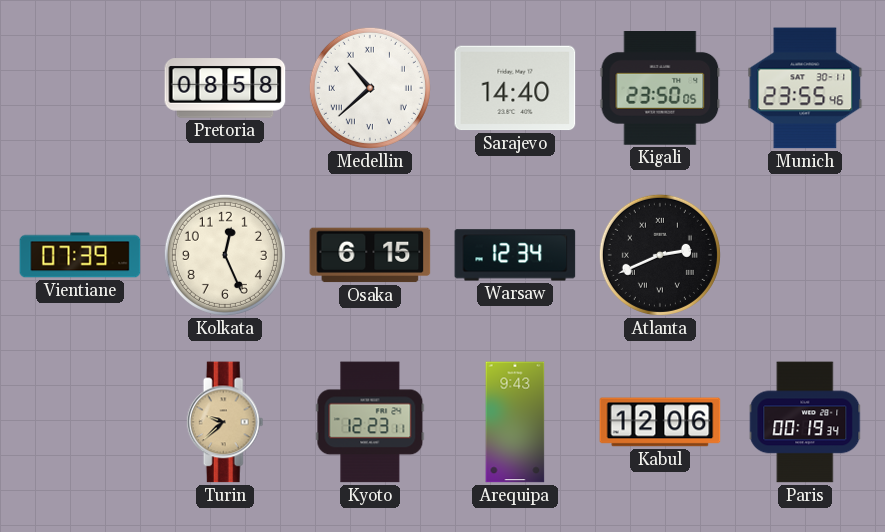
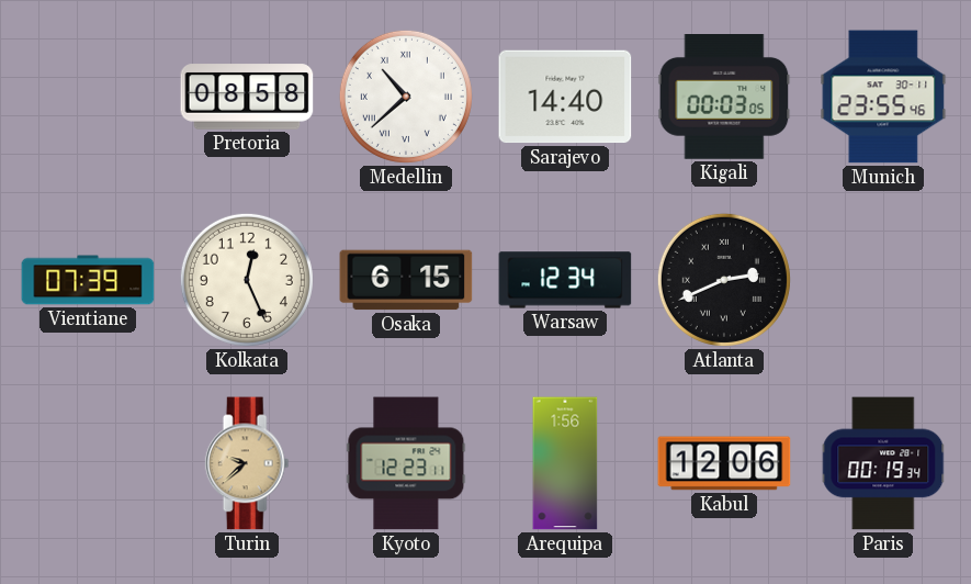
Kigali: 23:50 -> 00:03
Arequipa: 9:43 -> 1:56
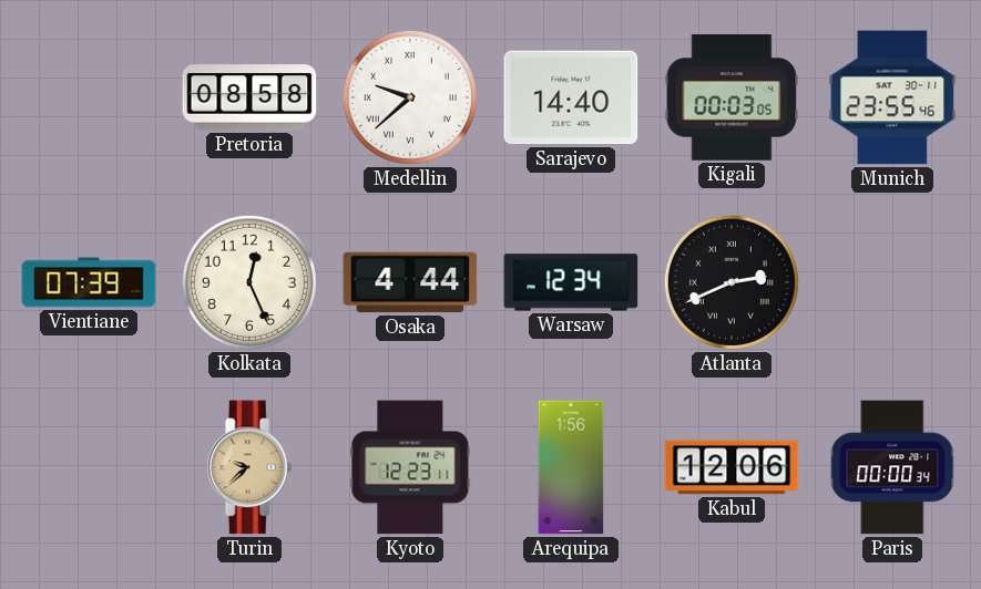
Medellin: 10:38 -> 9:38
Osaka: 6:15 -> 4:44
Paris: 00:19 -> 00:00
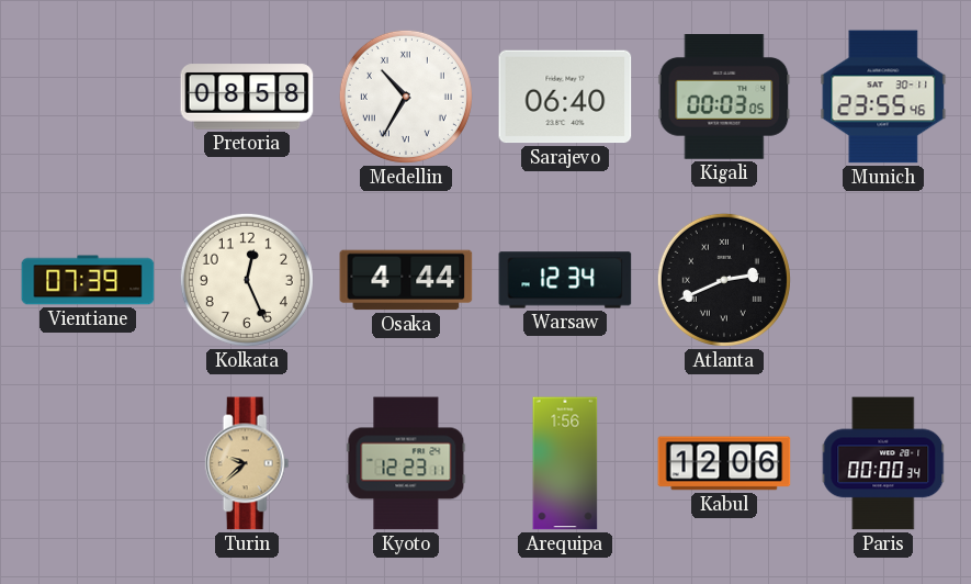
Medellin: 9:38 -> 10:35
Sarajevo: 14:40 -> 06:40
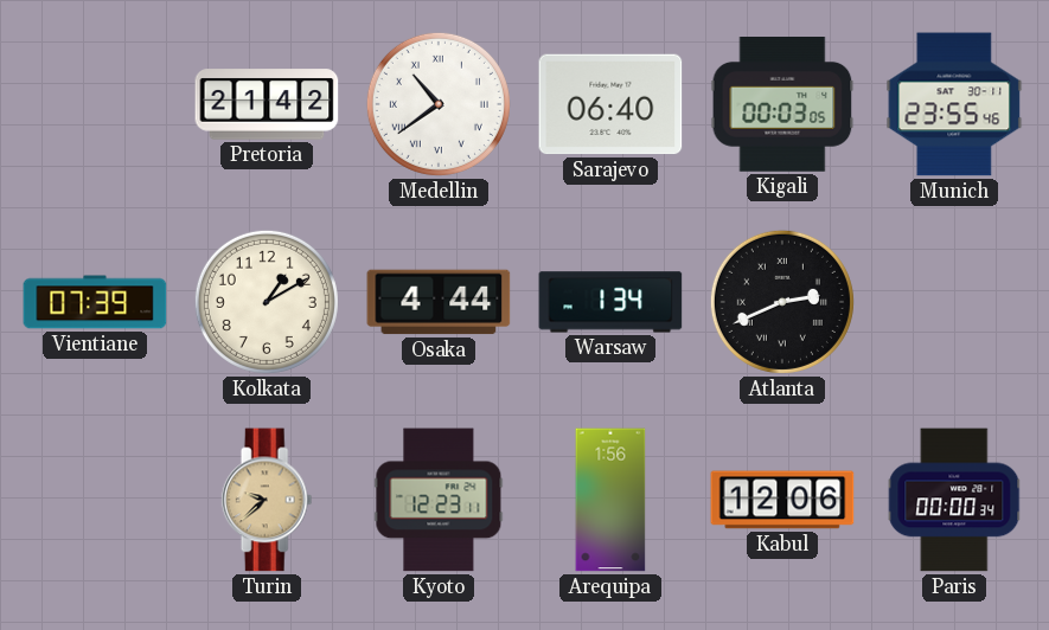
Pretoria: 08:58 -> 21:42
Medellin: 10:35 -> 10:39
Kolkata: 12:26 -> 1:10
Warsaw: 12:34 -> 1:34
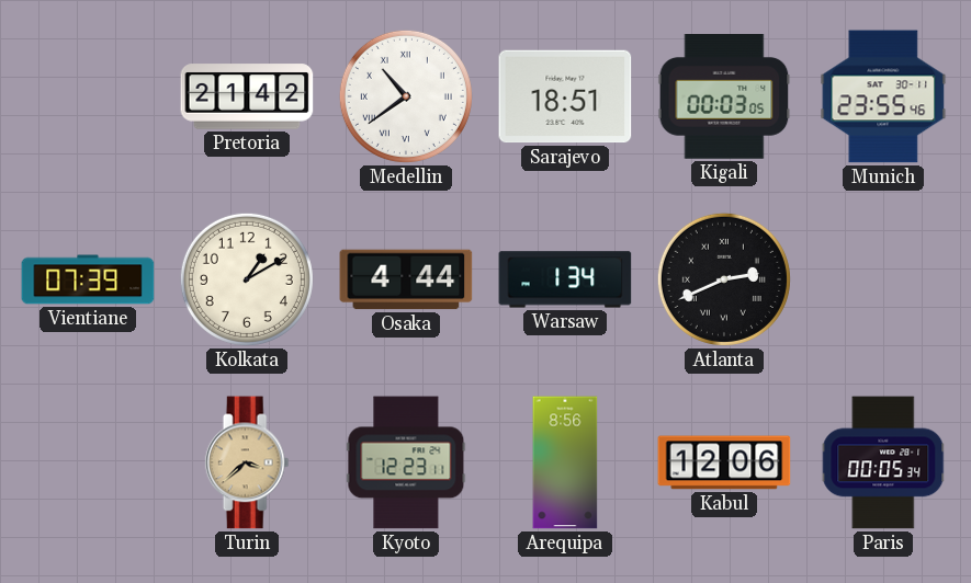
Sarajevo: 06:40 -> 18:51
Turin: 9:38 -> 3:38
Arequipa: 1:56 -> 8:56
Paris: 00:00 -> 00:05
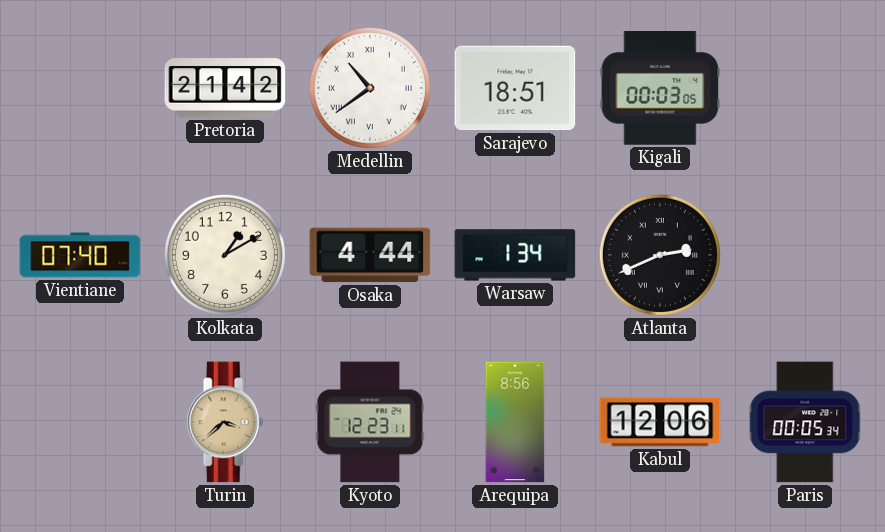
Munich: 23:55 -> none
Vientiane: 07:39 -> 07:40
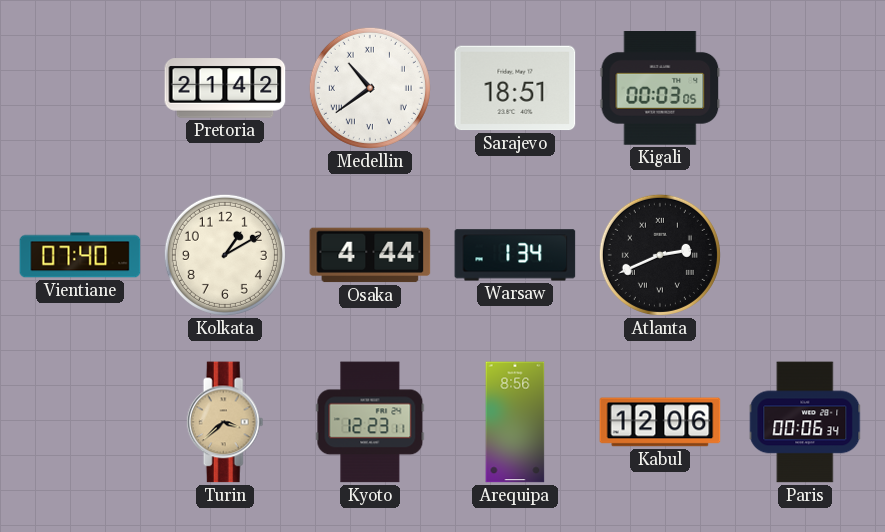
Paris: 00:05 -> 00:06
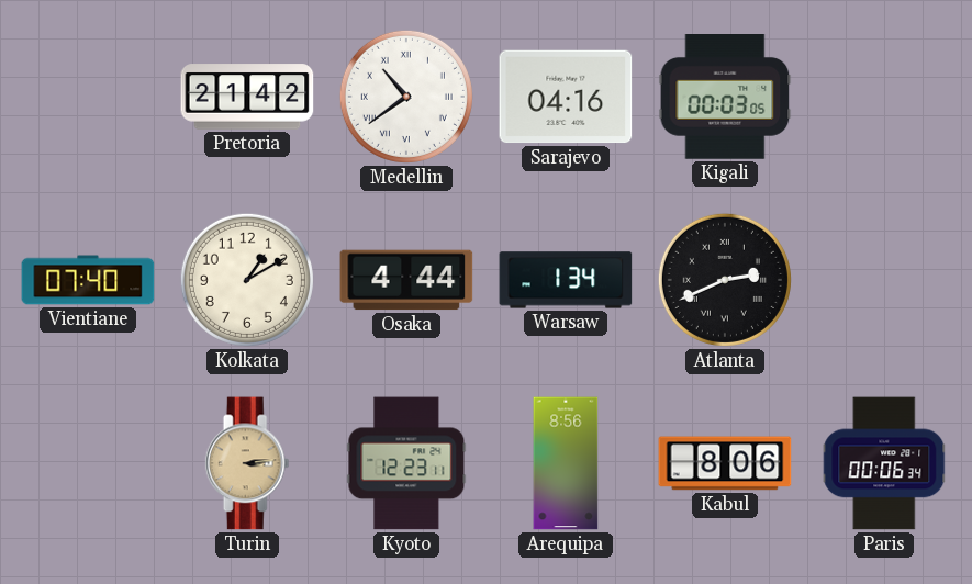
Sarajevo: 18:51 -> 04:16
Turin: 3:38 -> 3:14
Kabul: 12:06 -> 8:06
